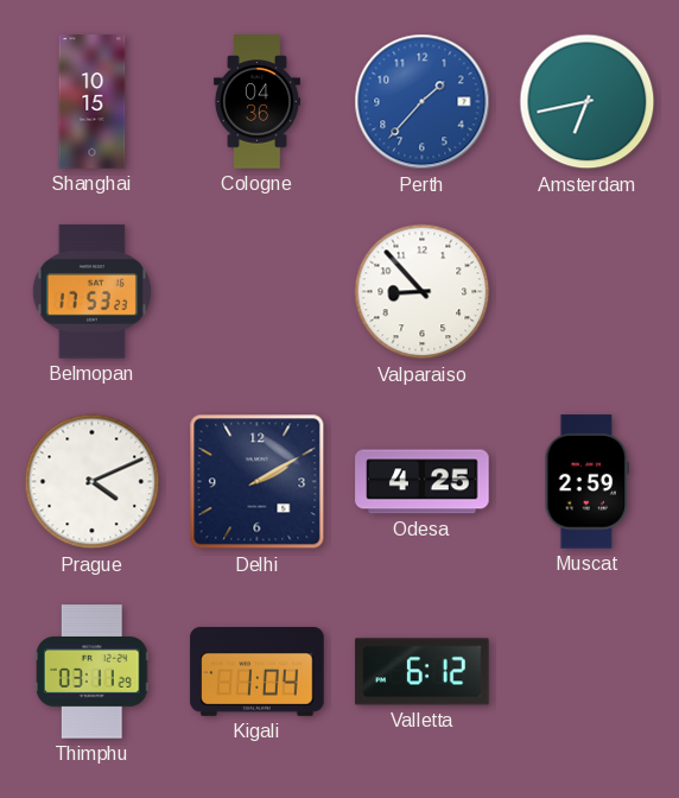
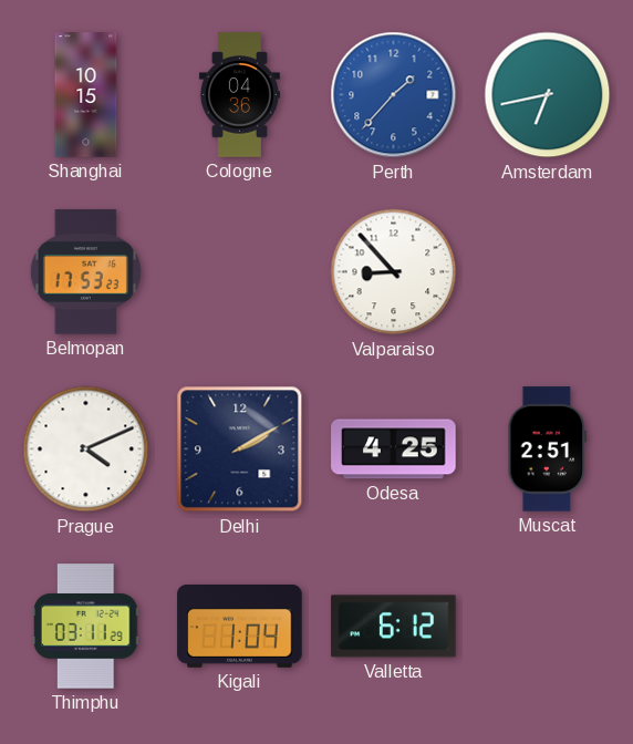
Muscat: 2:59 -> 2:51
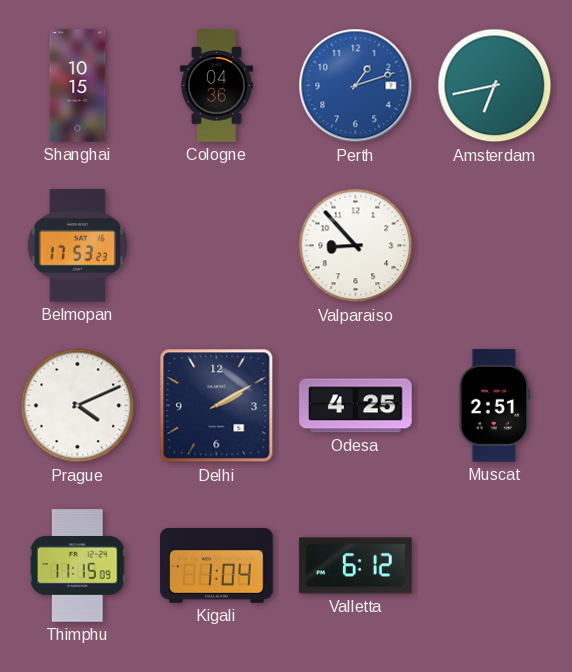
Perth: 1:37 -> 1:12
Thimphu: 03:11 -> 11:15
